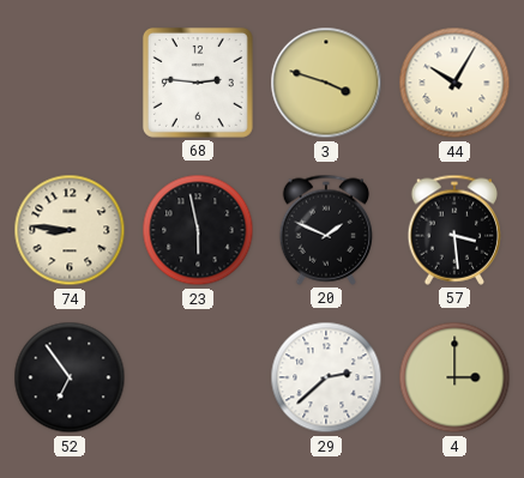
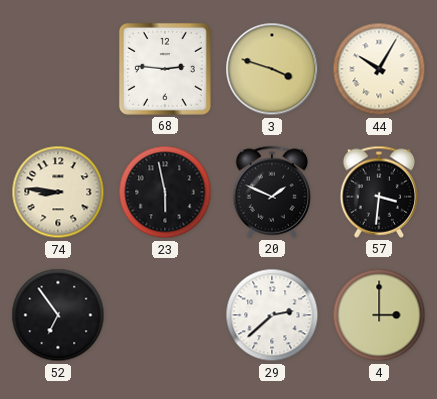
57: 3:29 -> 3:31
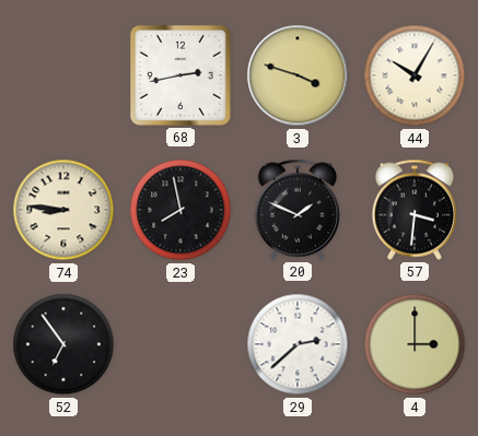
68: 2:46 -> 2:43
23: 5:58 -> 7:58
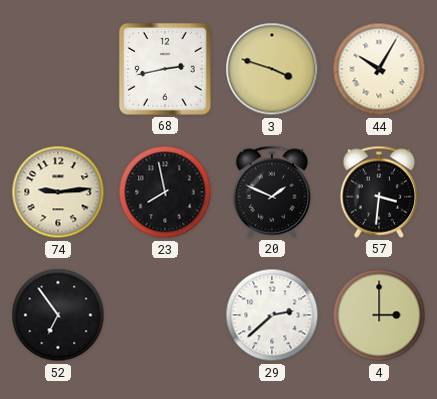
74: 8:46 -> 9:14
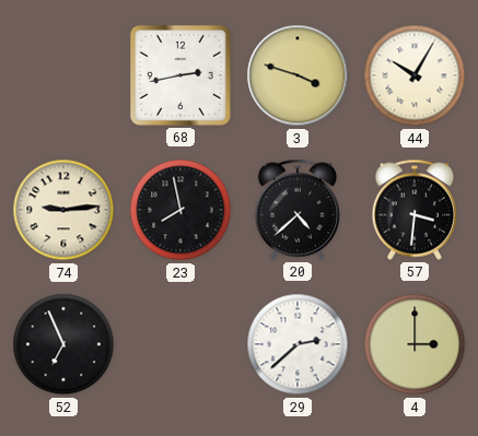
20: 1:49 -> 4:38
52: 6:54 -> 6:56
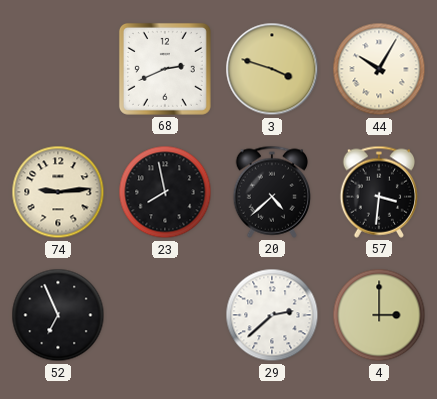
68: 2:43 -> 2:41
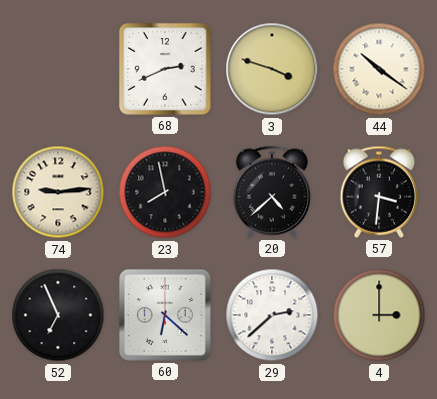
44: 10:05 -> 10:21
60: none -> 6:22
